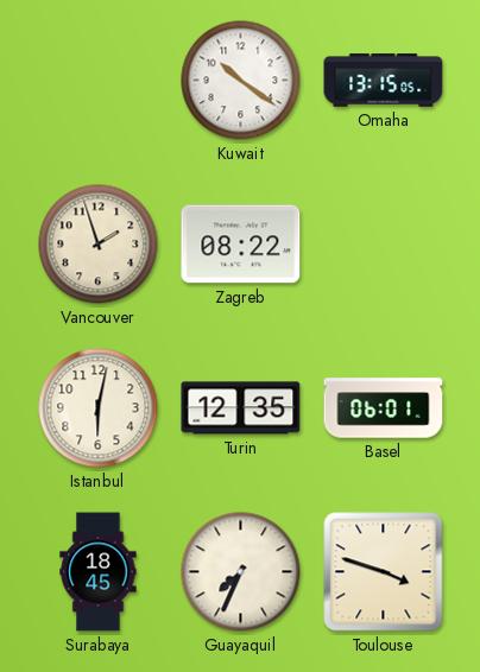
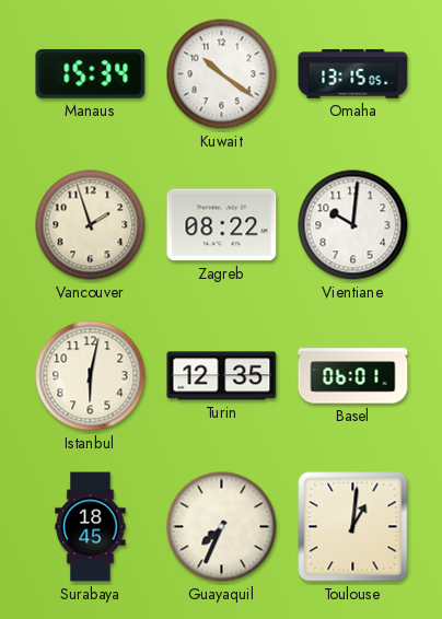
Manaus: none -> 15:34
Vientiane: none -> 10:01
Toulouse: 3:48 -> 1:01
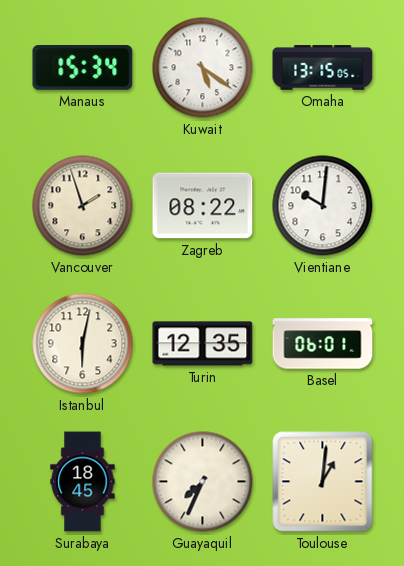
Kuwait: 10:21 -> 5:21
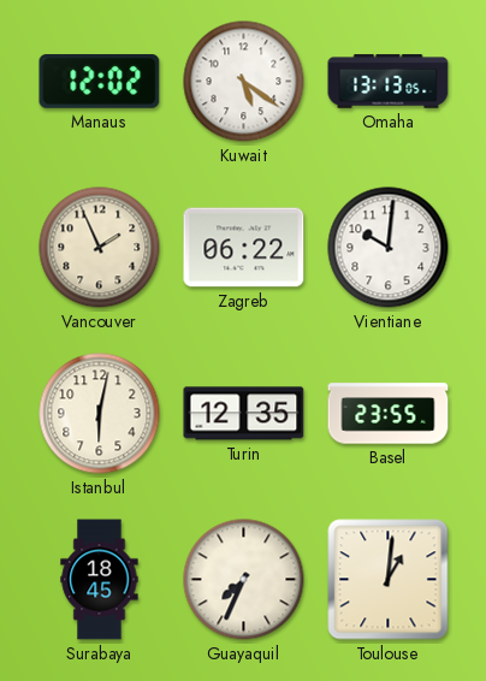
Manaus: 15:34 -> 12:02
Omaha: 13:15 -> 13:13
Vancouver: 1:57 -> 1:56
Zagreb: 08:22 -> 06:22
Basel: 06:01 -> 23:55
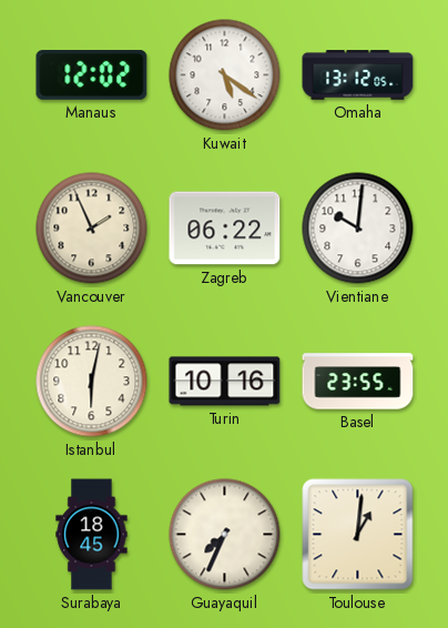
Omaha: 13:13 -> 13:12
Turin: 12:35 -> 10:16
